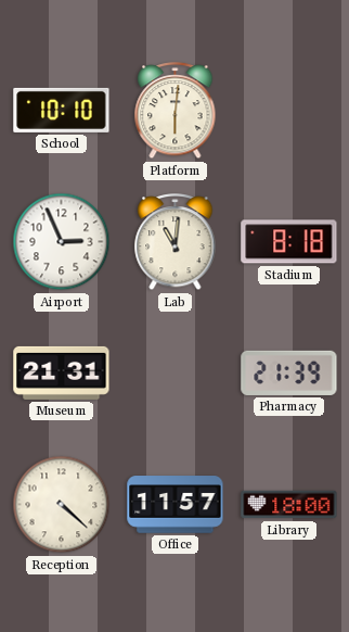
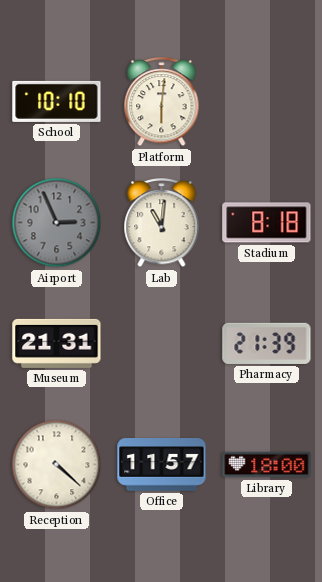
Airport dial: white -> grey
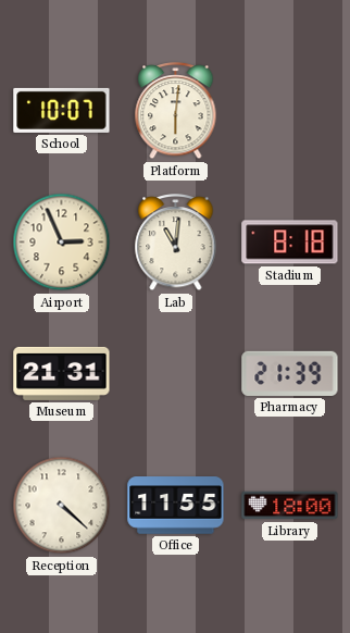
School: 10:10 -> 10:07
Airport dial: grey -> cream
Office: 11:57 -> 11:55
